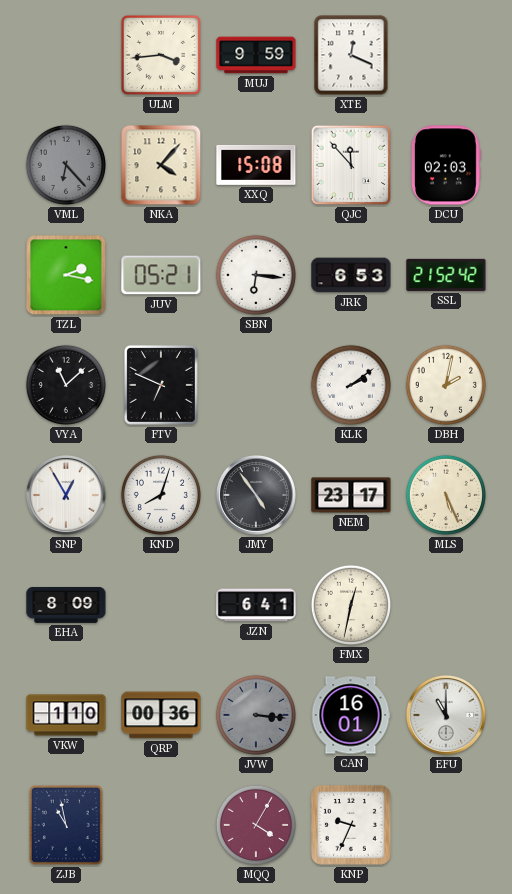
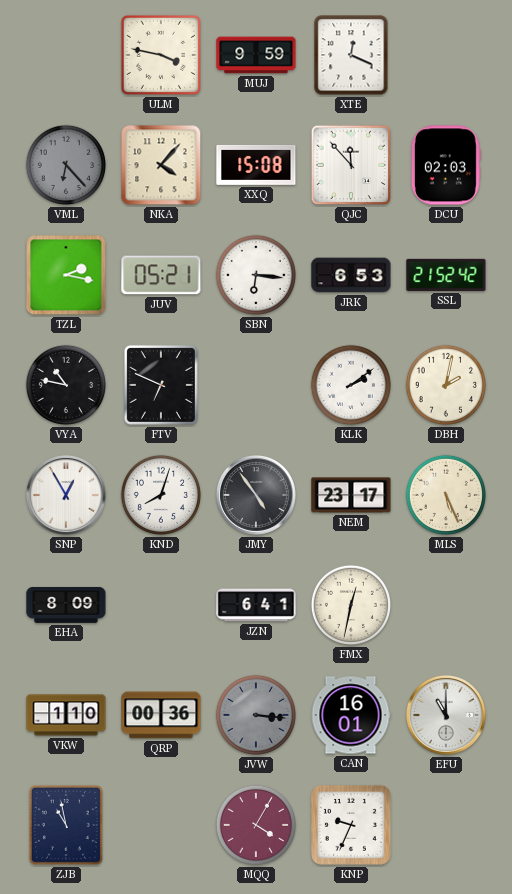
ULM: 3:44 -> 3:47
VYA: 11:08 -> 10:47
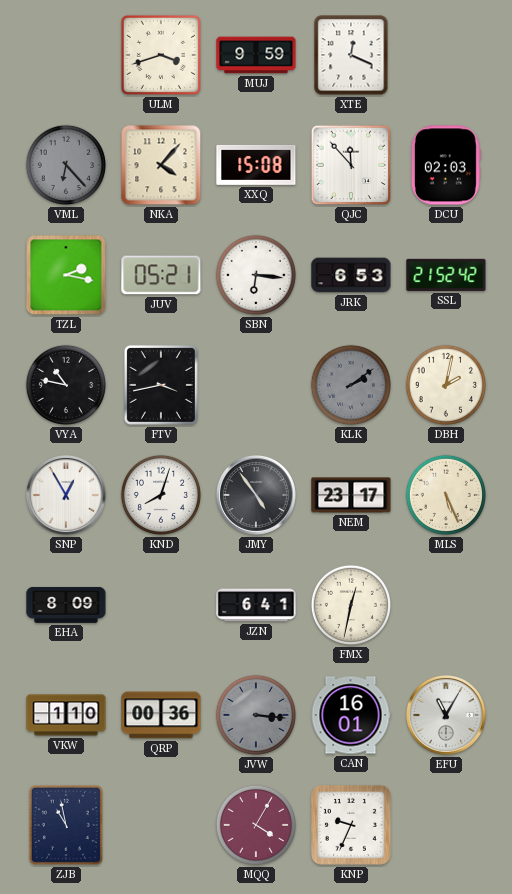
ULM: 3:47 -> 3:42
FTV: 6:49 -> 3:43
KLK dial: white -> grey
EFU: 11:00 -> 11:05
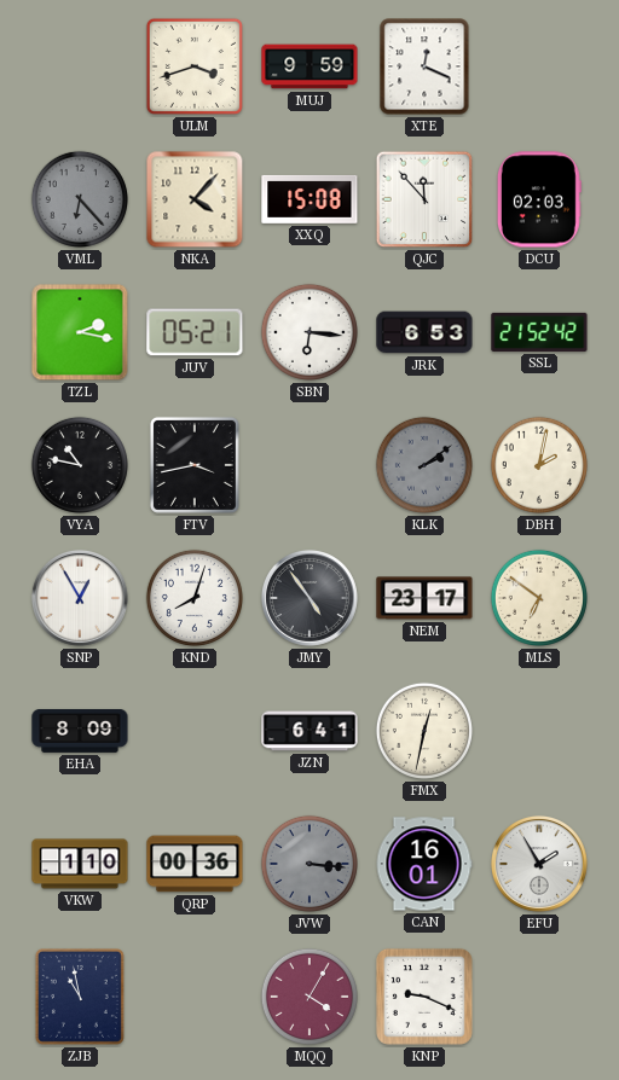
MLS: 5:26 -> 6:51
EFU: 11:05 -> 1:55
KNP: 9:34 -> 9:19
